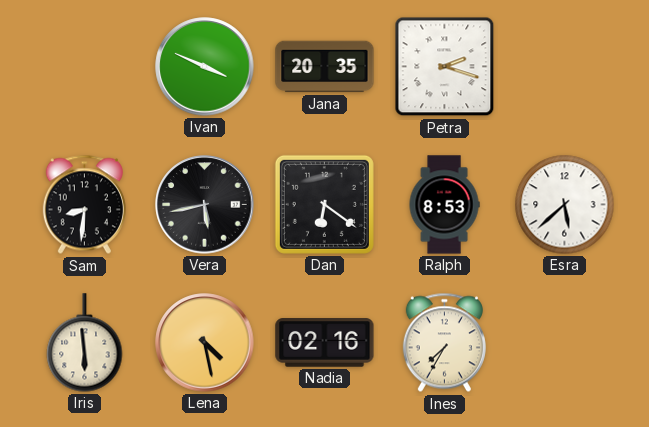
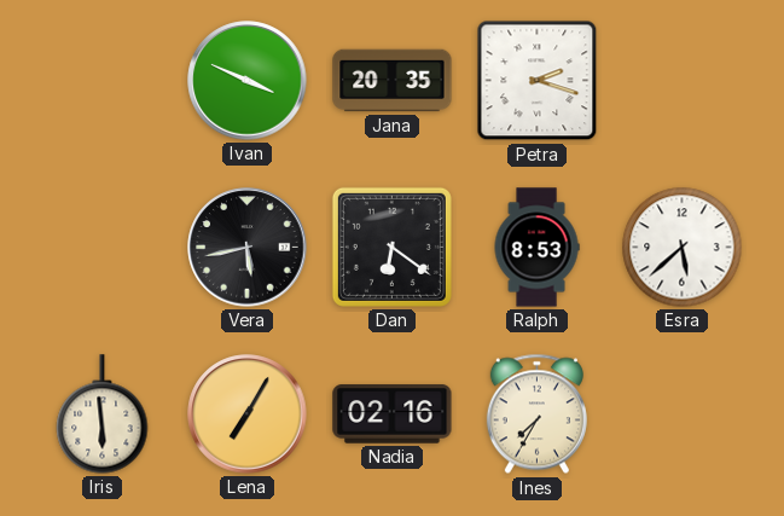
Sam: 8:31 -> none
Lena: 4:28 -> 7:05
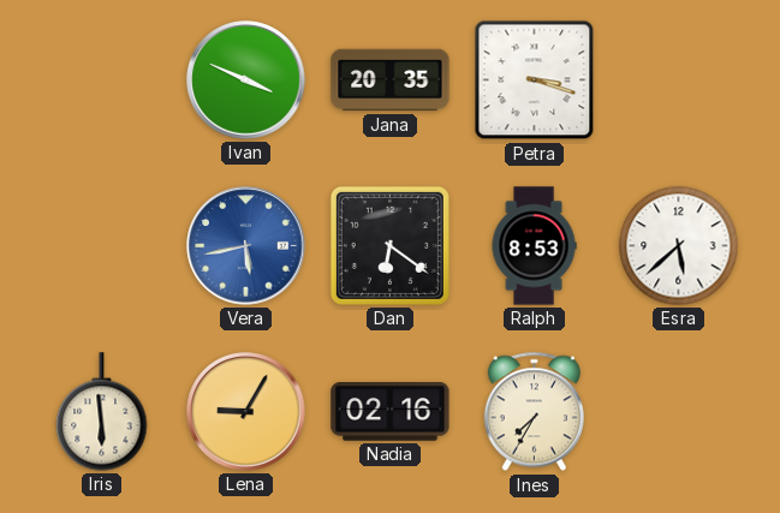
Petra: 2:18 -> 3:18
Vera dial: black -> blue
Lena: 7:05 -> 9:05
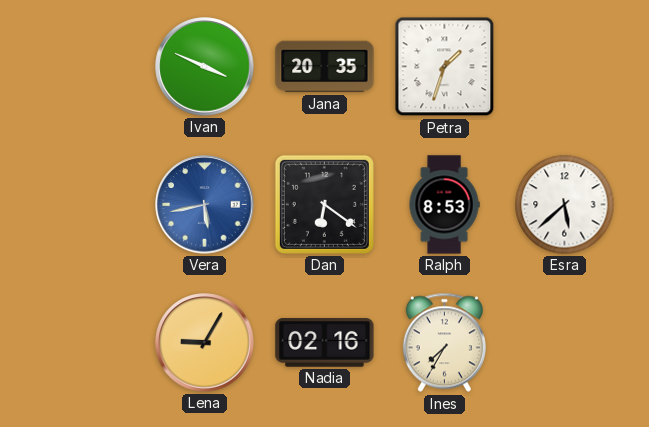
Petra: 3:18 -> 1:33
Iris: 5:59 -> none
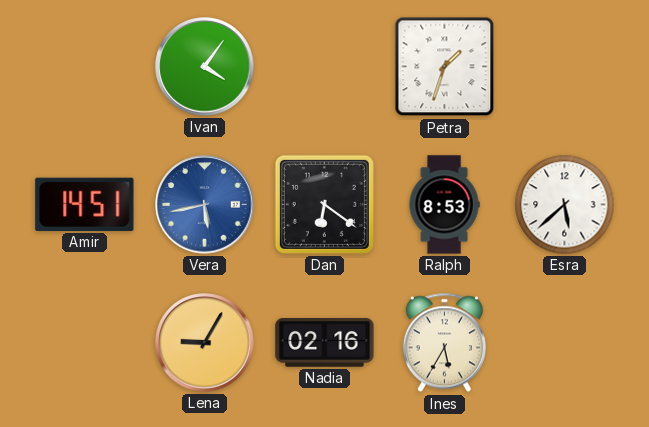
Ivan: 3:49 -> 4:06
Jana: 20:35 -> none
Amir: none -> 14:51
Ines: 7:35 -> 5:35
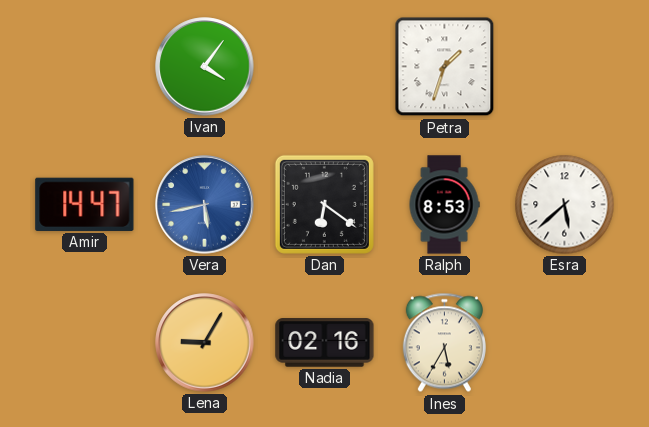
Amir: 14:51 -> 14:47
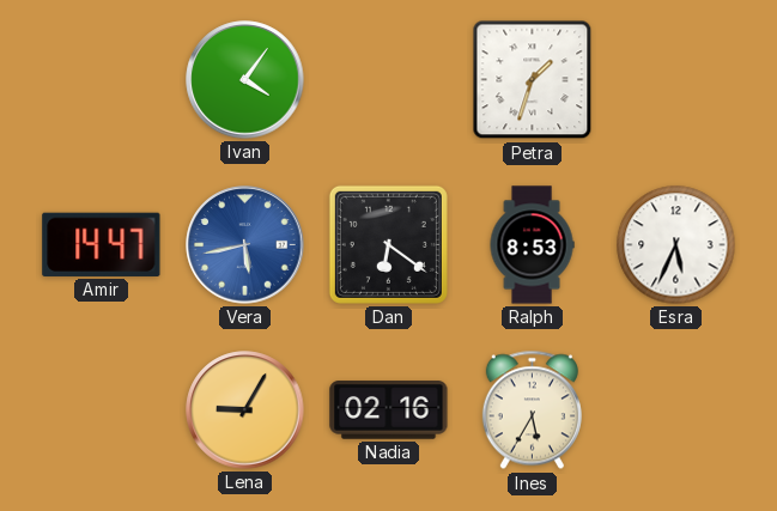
Esra: 5:38 -> 5:34
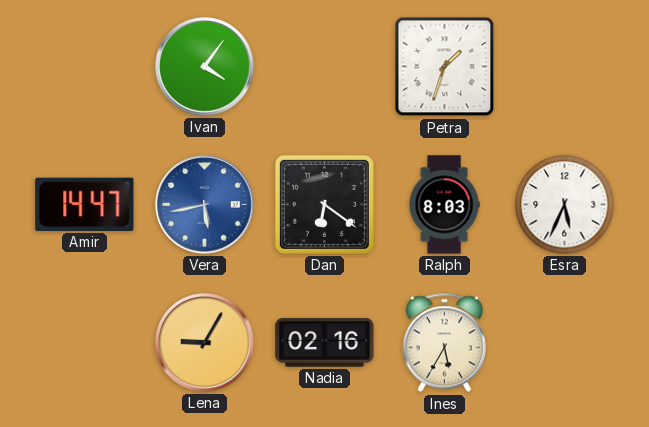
Ralph: 8:53 -> 8:03
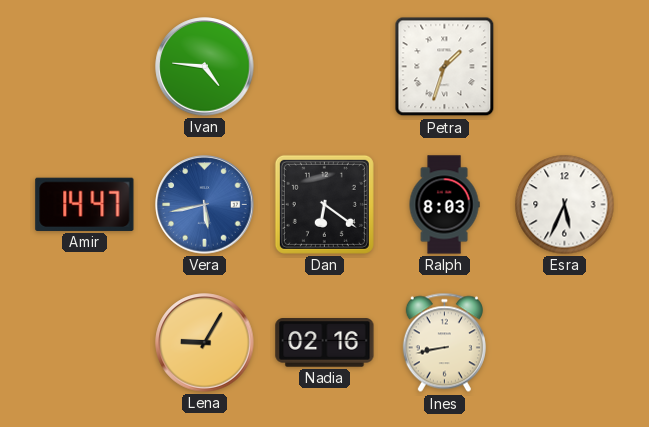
Ivan: 4:06 -> 4:46
Ines: 5:35 -> 8:43
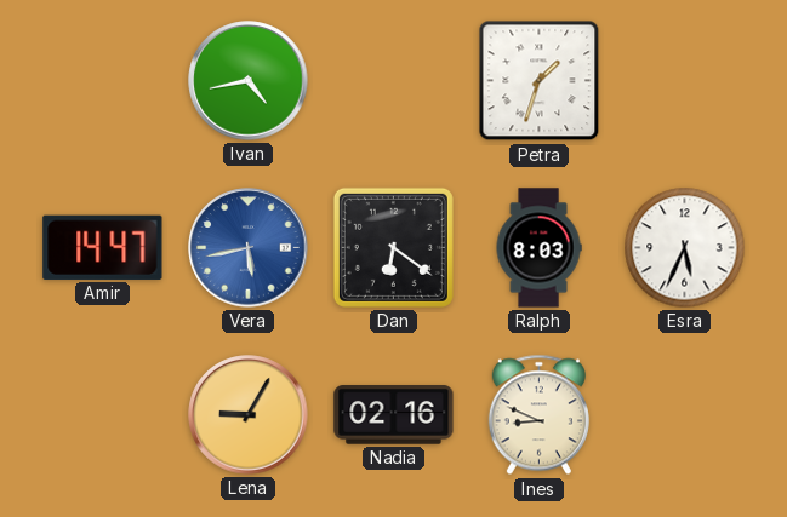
Ivan: 4:46 -> 4:43
Ines: 8:43 -> 8:49
